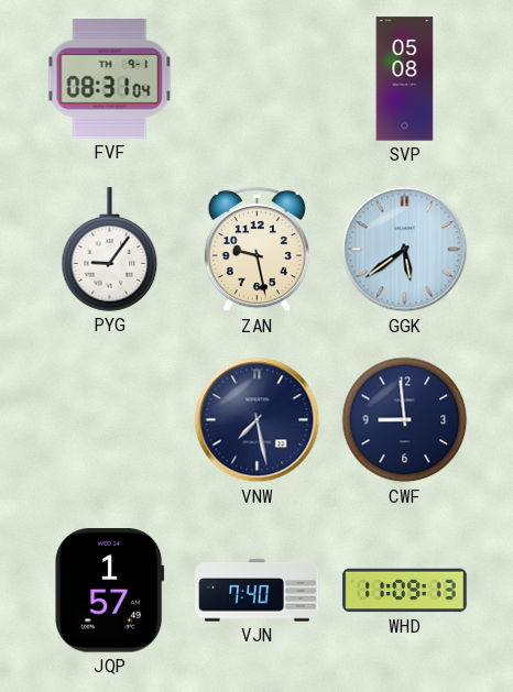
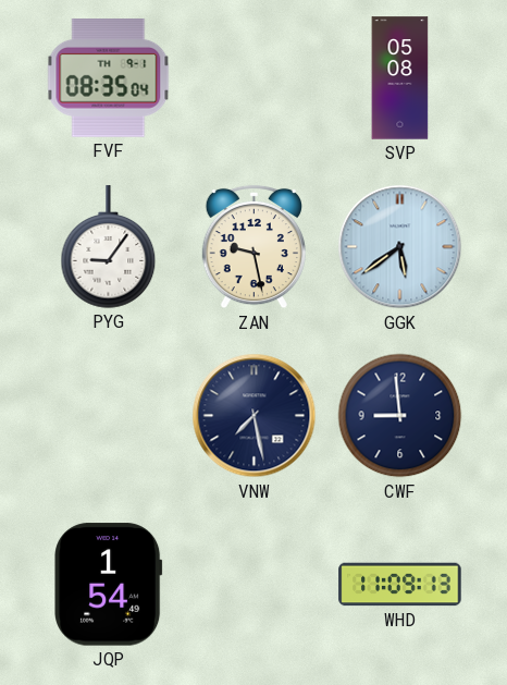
FVF: 08:31 -> 08:35
JQP: 1:57 -> 1:54
VJN: 7:40 -> none
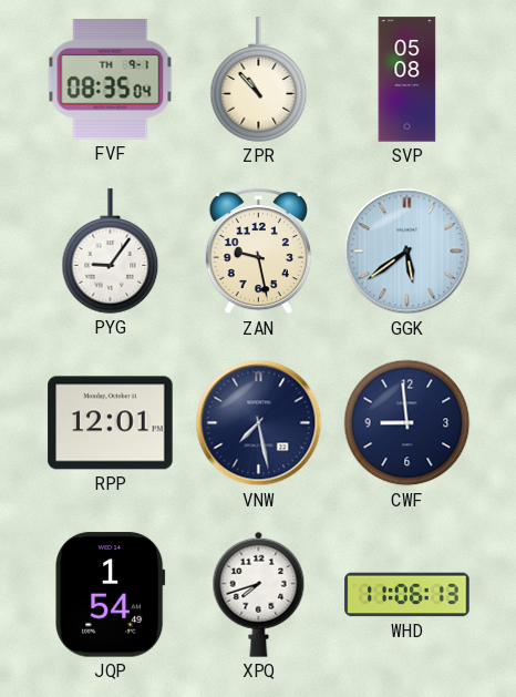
ZPR: none -> 10:53
RPP: none -> 12:01
XPQ: none -> 7:42
WHD: 11:09 -> 11:06
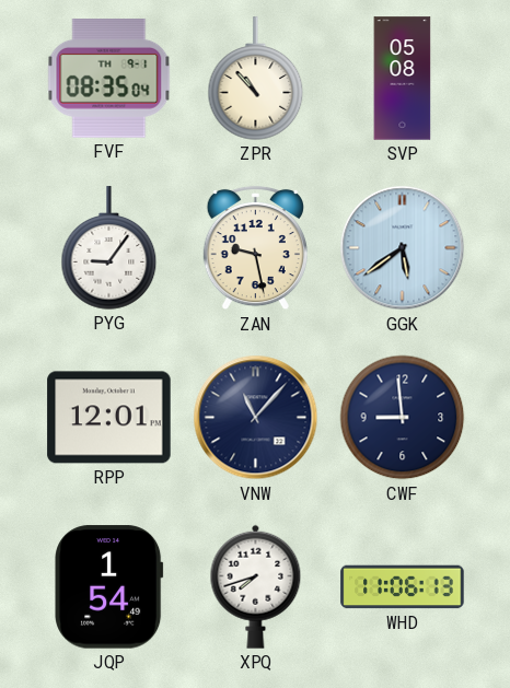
VNW: 7:28 -> 11:07
